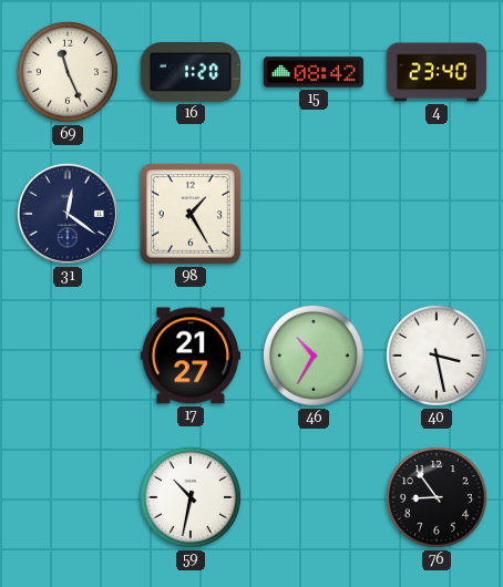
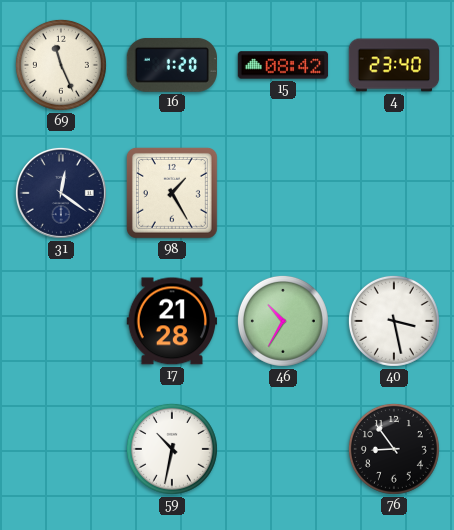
17: 21:27 -> 21:28
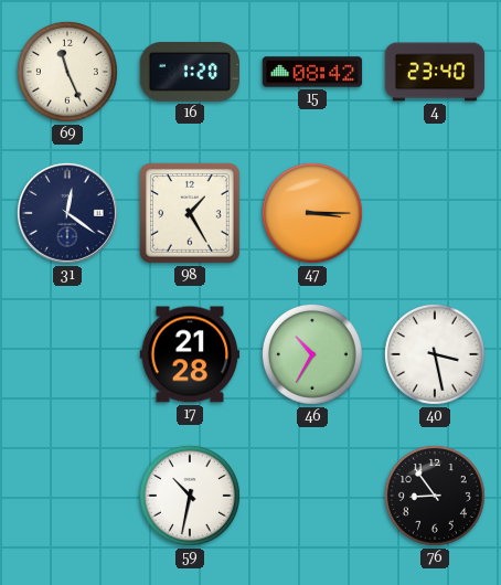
47: none -> 3:15
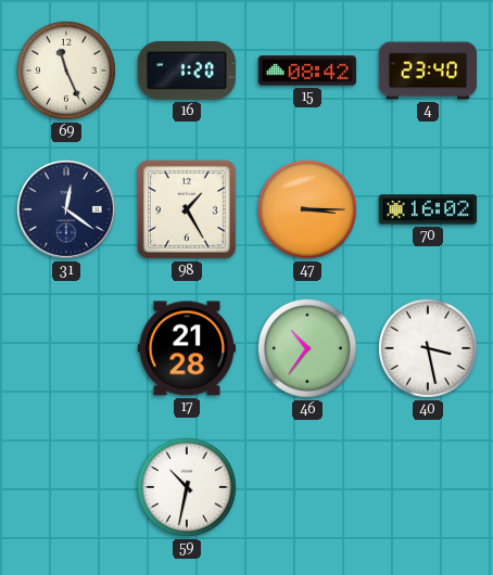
70: none -> 16:02
46: 10:35 -> 10:36
76: 8:54 -> none
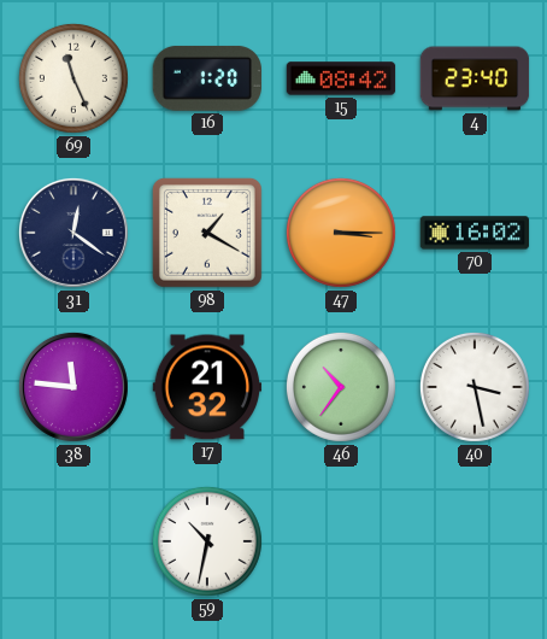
98: 1:25 -> 1:20
38: none -> 11:46
17: 21:28 -> 21:32
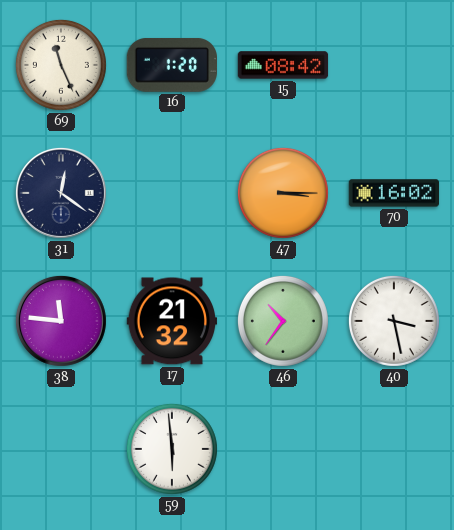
4: 23:40 -> none
98: 1:20 -> none
59: 10:32 -> 5:59
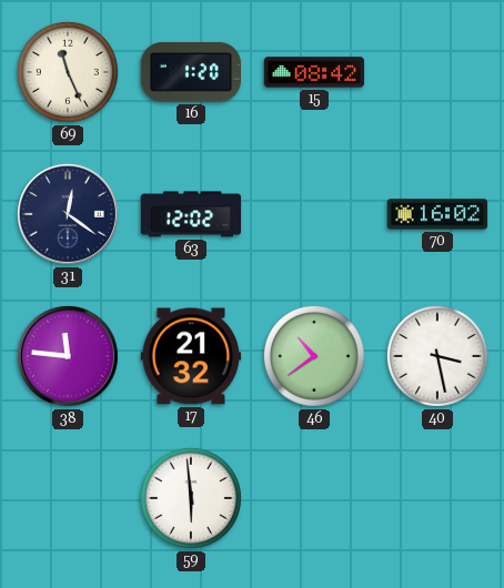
63: none -> 12:02
47: 3:15 -> none
46: 10:36 -> 10:39
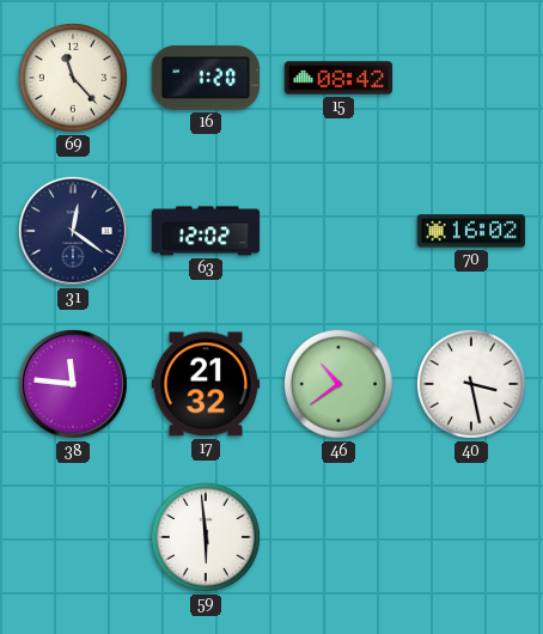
69: 11:26 -> 11:23
